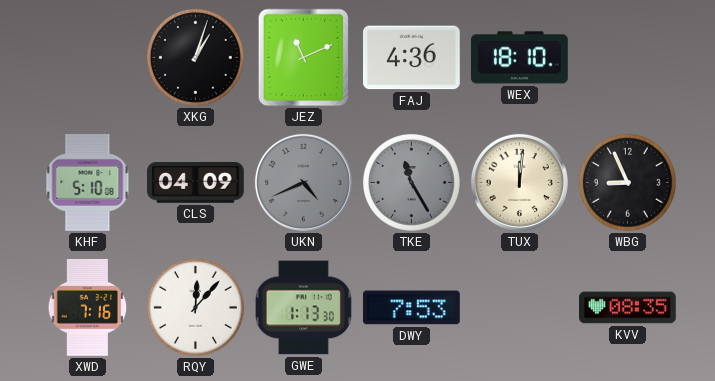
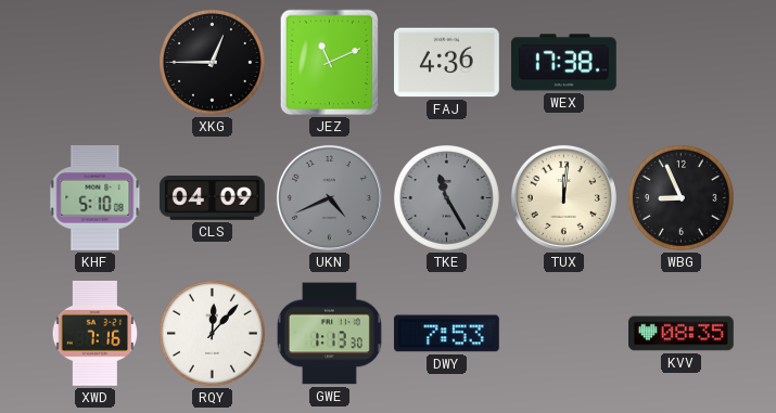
XKG: 1:03 -> 12:45
WEX: 18:10 -> 17:38
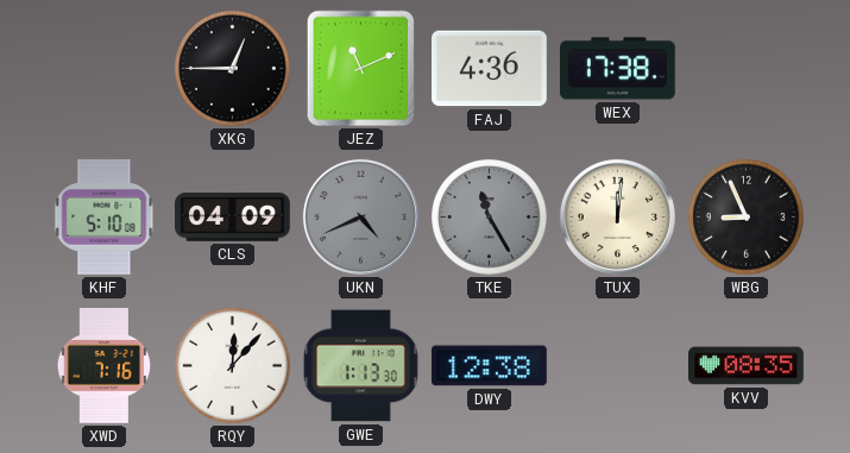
DWY: 7:53 -> 12:38
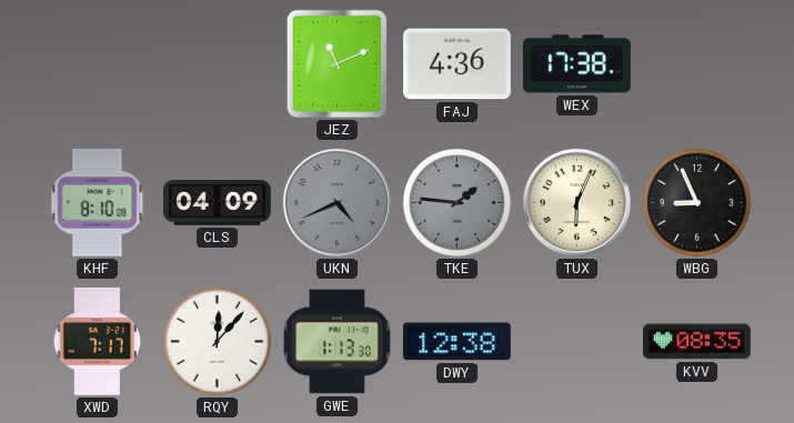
XKG: 12:45 -> none
KHF: 5:10 -> 8:10
TKE: 11:25 -> 1:46
TUX: 12:01 -> 6:04
XWD: 7:16 -> 7:17
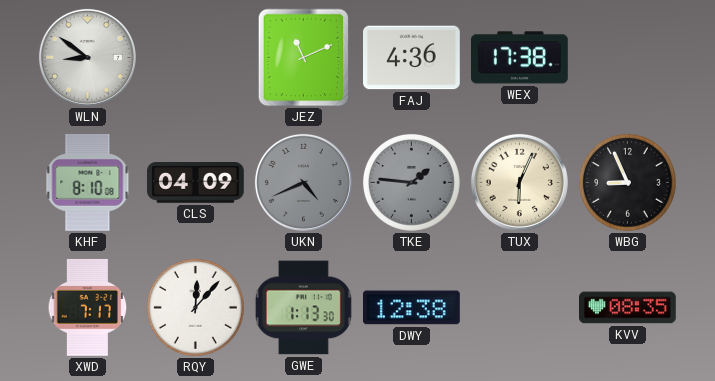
WLN: none -> 8:51
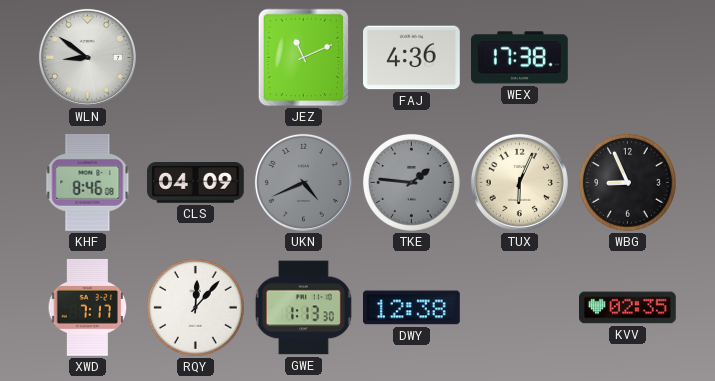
KHF: 8:10 -> 8:46
KVV: 08:35 -> 02:35
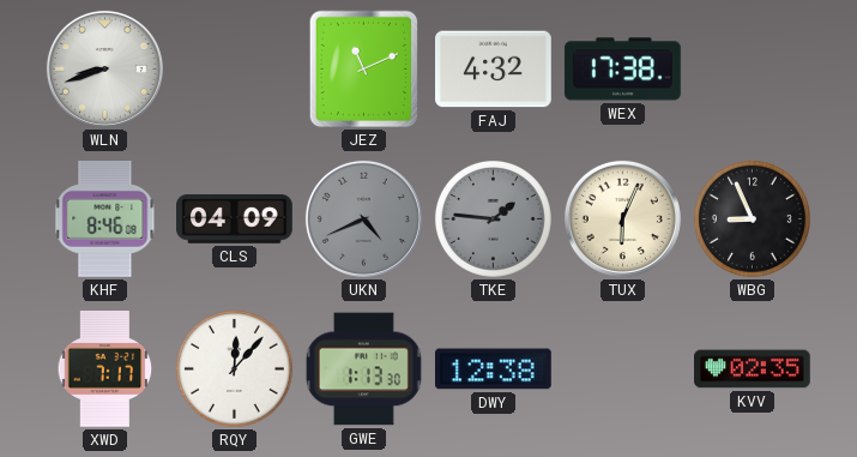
WLN: 8:51 -> 8:42
FAJ: 4:36 -> 4:32
